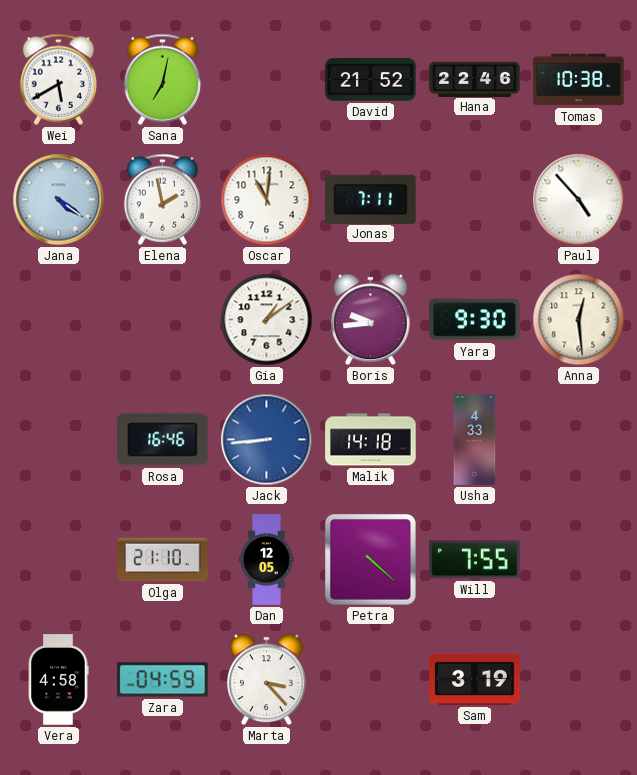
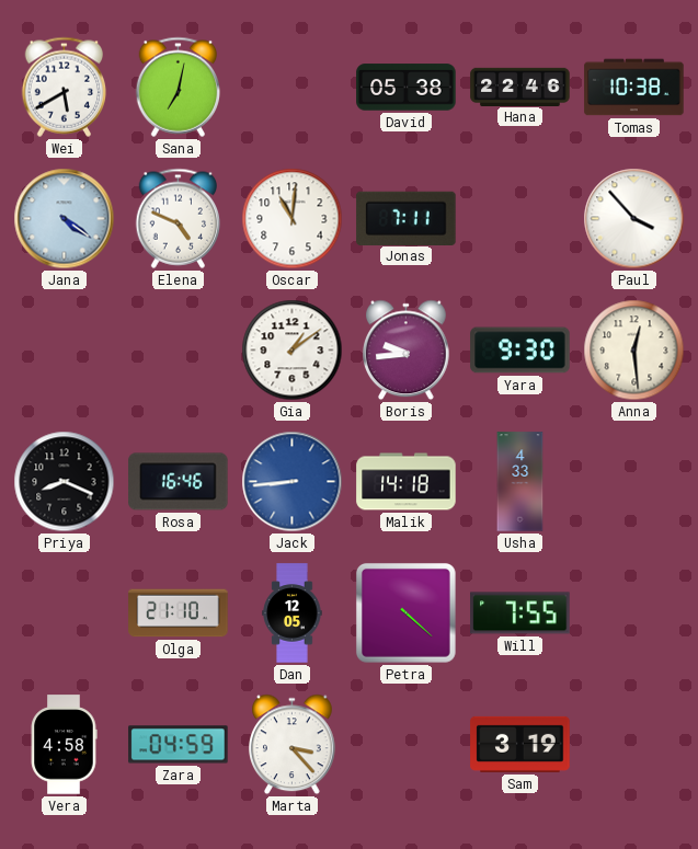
David: 21:52 -> 05:38
Elena: 1:58 -> 4:49
Paul: 4:53 -> 3:53
Priya: none -> 8:19
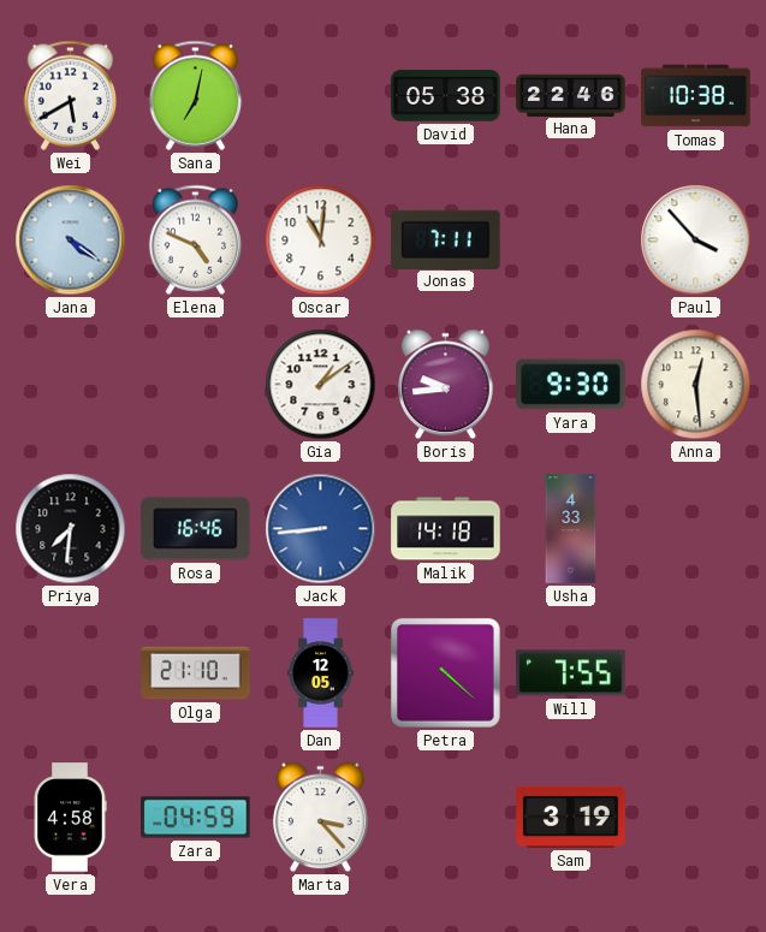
Priya: 8:19 -> 7:31
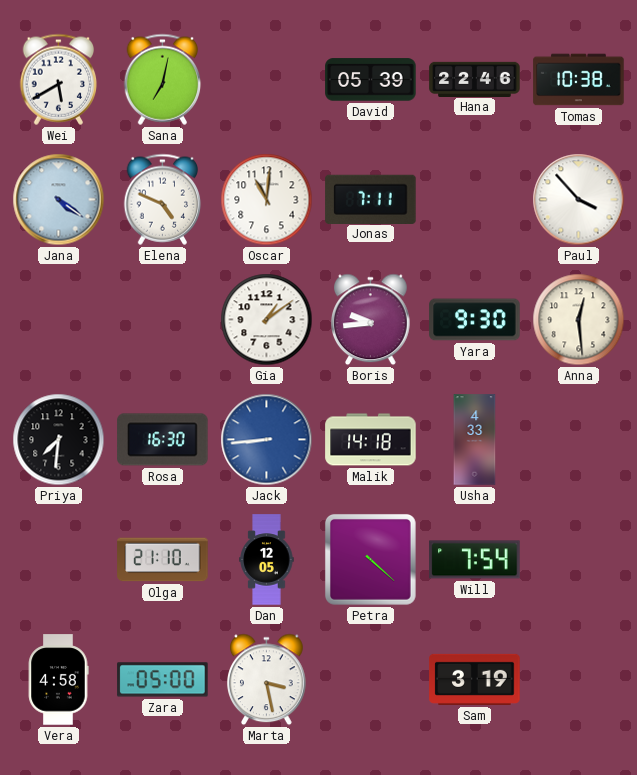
David: 05:38 -> 05:39
Rosa: 16:46 -> 16:30
Will: 7:55 -> 7:54
Zara: 04:59 -> 05:00
Marta: 3:23 -> 3:28
